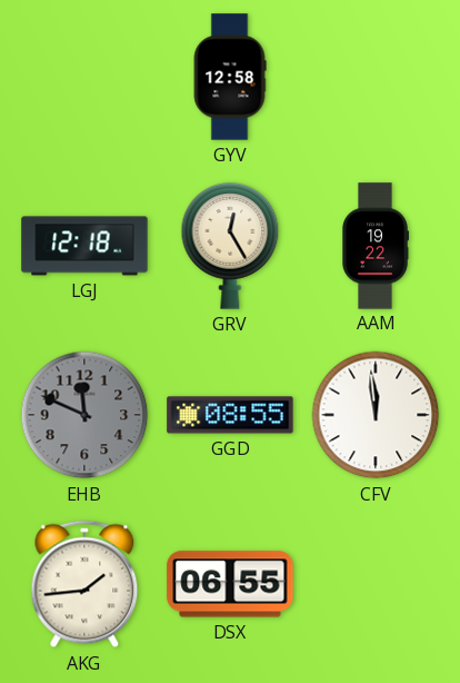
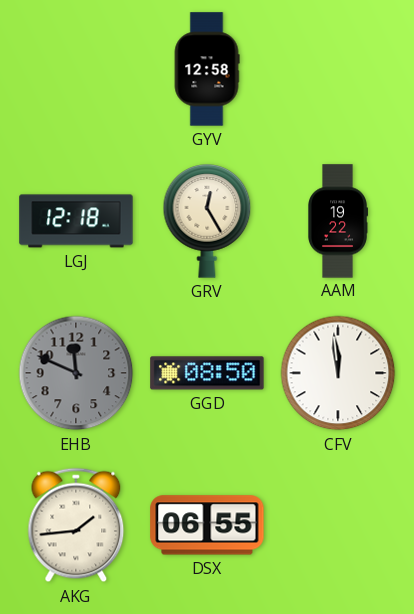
GGD: 08:55 -> 08:50
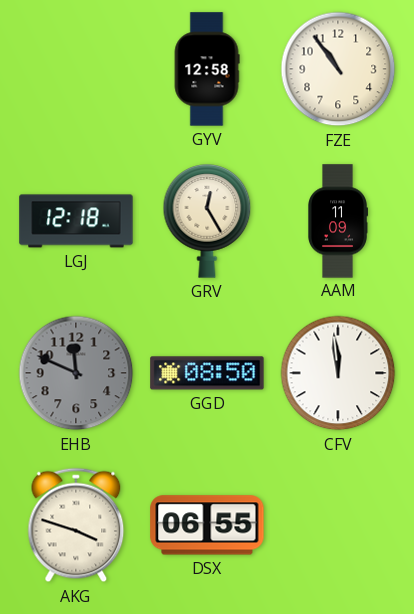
FZE: none -> 10:54
AAM: 19:22 -> 11:09
AKG: 1:44 -> 3:48
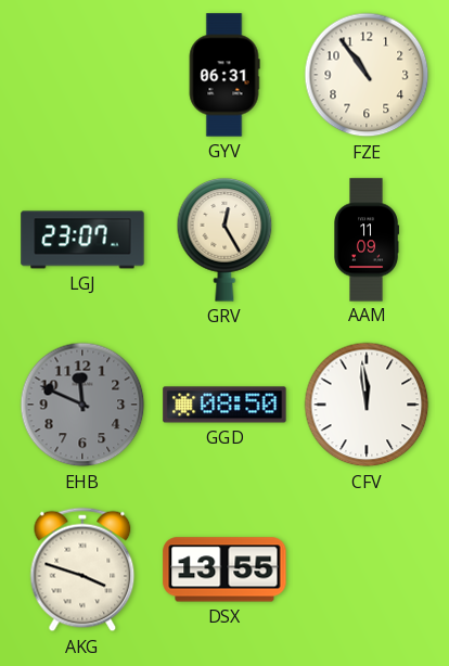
GYV: 12:58 -> 06:31
LGJ: 12:18 -> 23:07
DSX: 06:55 -> 13:55
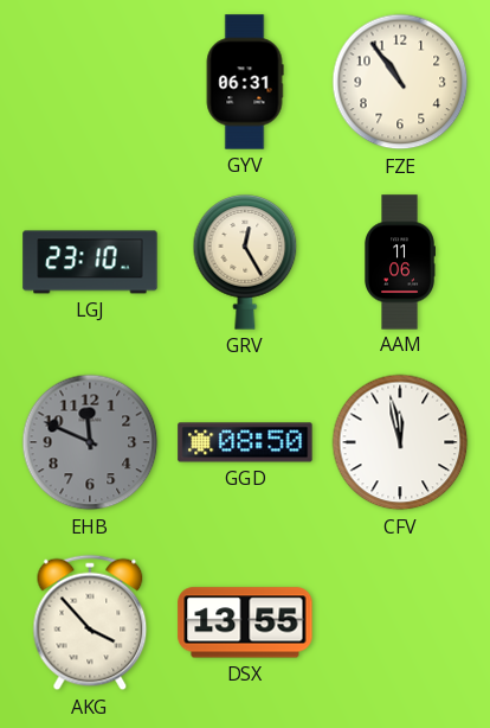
LGJ: 23:07 -> 23:10
AAM: 11:09 -> 11:06
CFV: 11:59 -> 11:58
AKG: 3:48 -> 3:53
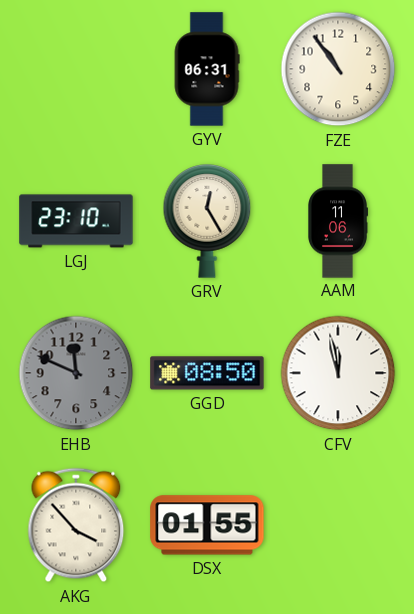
DSX: 13:55 -> 01:55
